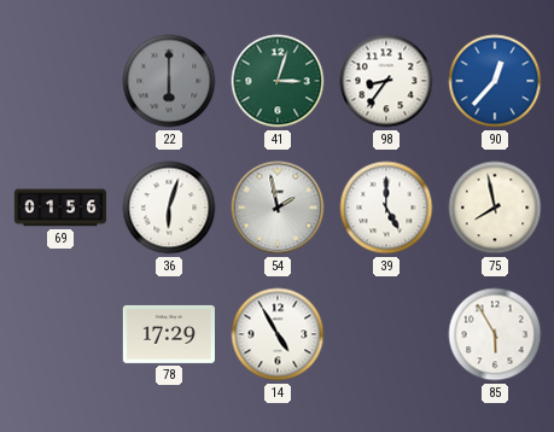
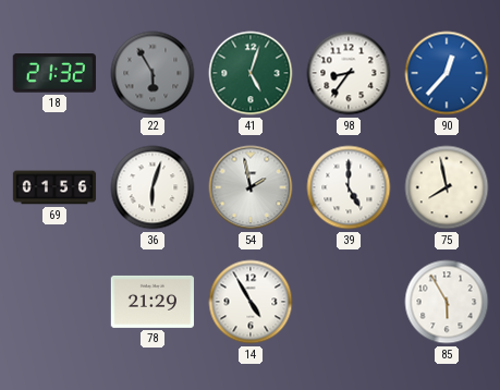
18: none -> 21:32
22: 6:00 -> 5:55
41: 3:03 -> 5:03
78: 17:29 -> 21:29
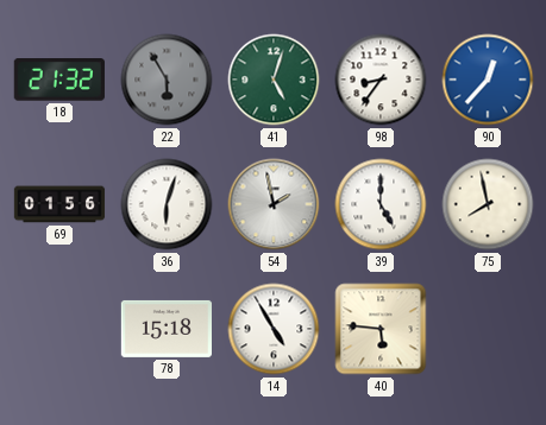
78: 21:29 -> 15:18
40: none -> 5:46
85: 5:55 -> none
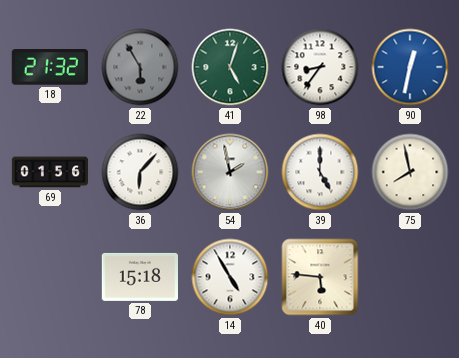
90: 12:37 -> 12:32
36: 6:03 -> 6:07
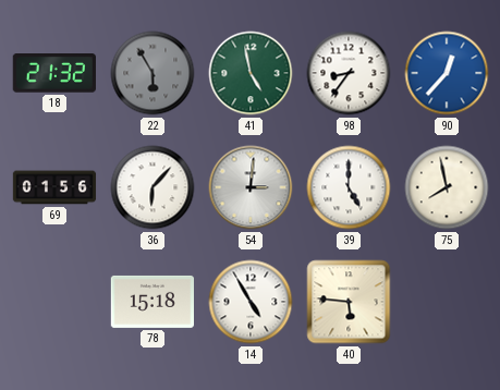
41: 5:03 -> 4:58
90: 12:32 -> 12:37
54: 1:58 -> 3:01
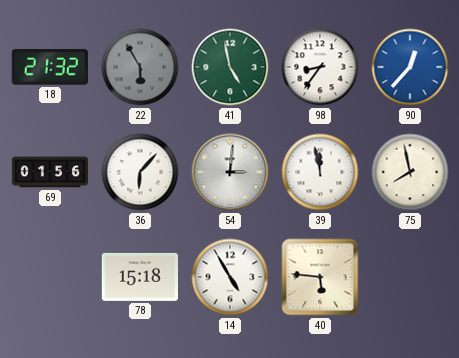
39: 5:00 -> 11:58
